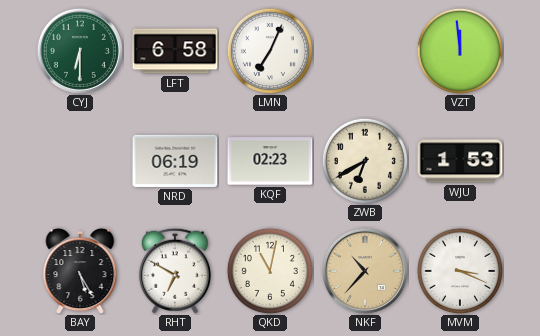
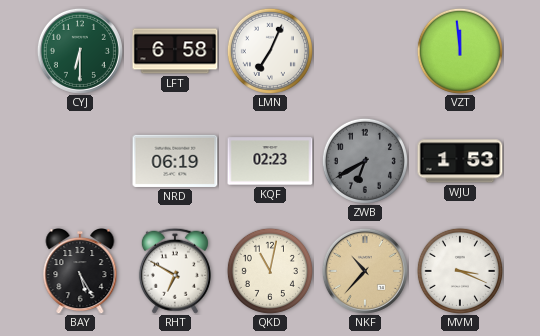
ZWB dial: cream -> grey
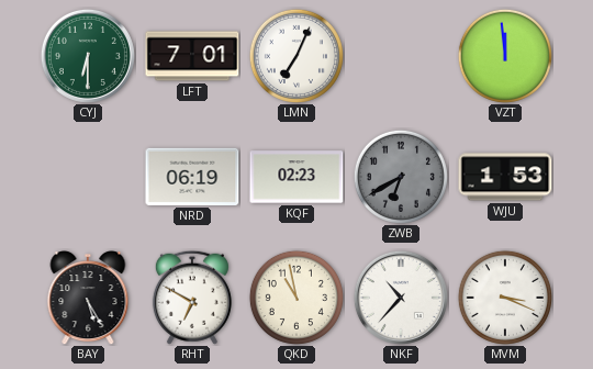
LFT: 6:58 -> 7:01
QKD: 11:02 -> 10:58
NKF dial: champagne -> white
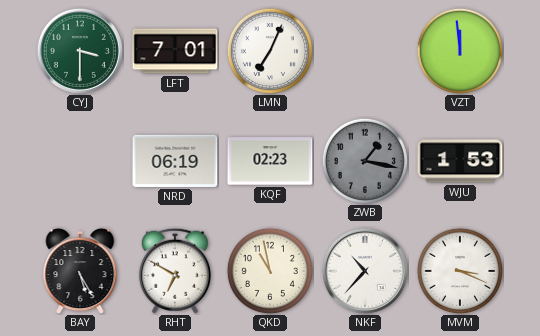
CYJ: 6:30 -> 3:30
ZWB: 6:40 -> 1:17
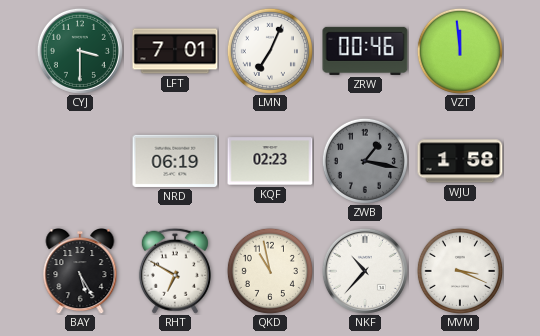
ZRW: none -> 00:46
WJU: 1:53 -> 1:58
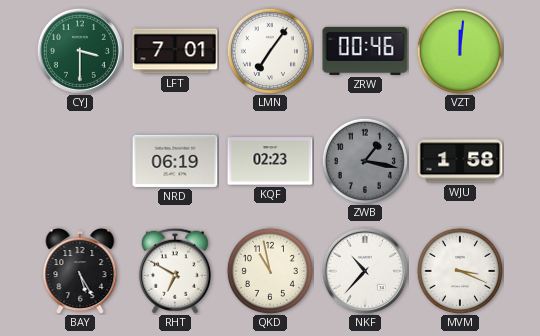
LMN: 7:04 -> 7:06
VZT: 11:59 -> 12:01
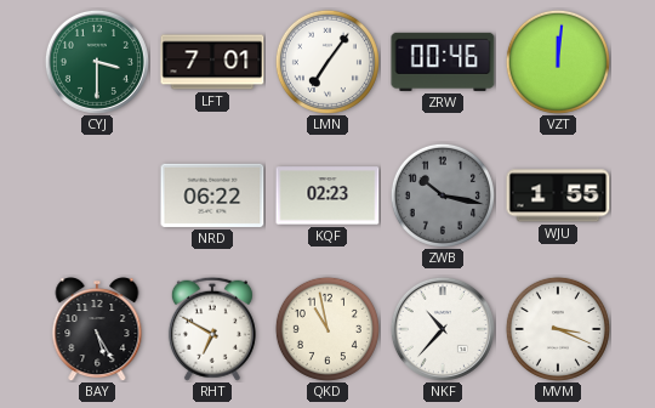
NRD: 06:19 -> 06:22
ZWB: 1:17 -> 10:17
WJU: 1:58 -> 1:55
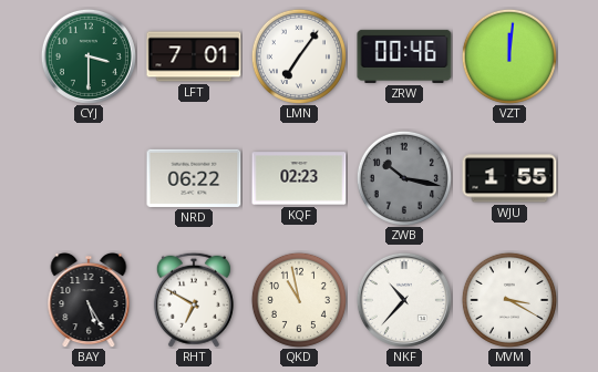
MVM: 3:19 -> 3:20
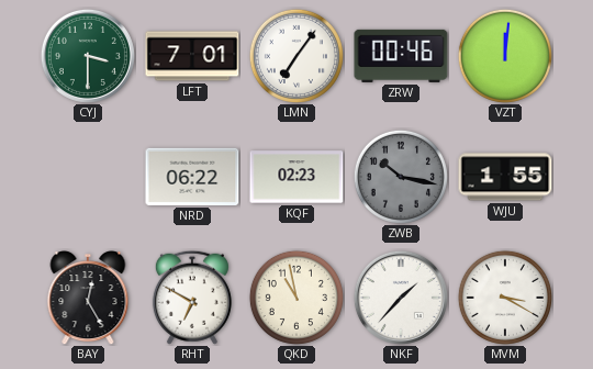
BAY: 5:25 -> 12:25
NKF: 10:37 -> 1:37
